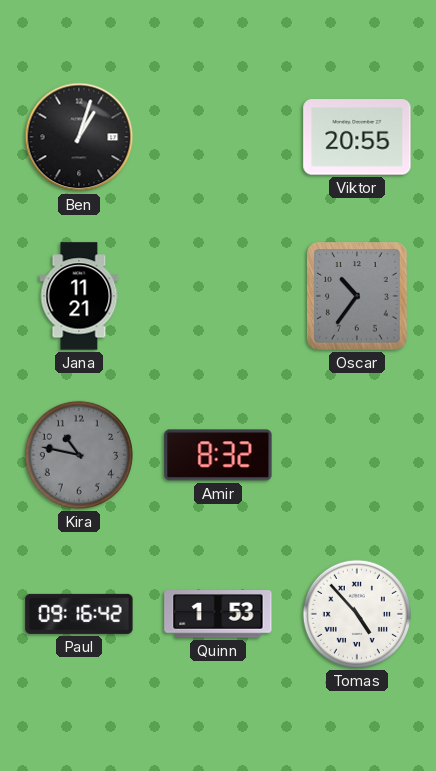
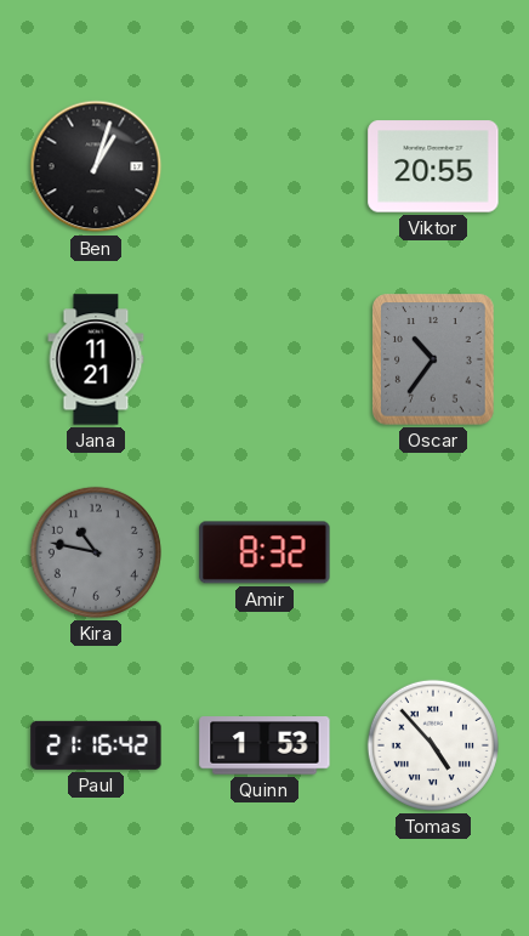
Paul: 09:16 -> 21:16
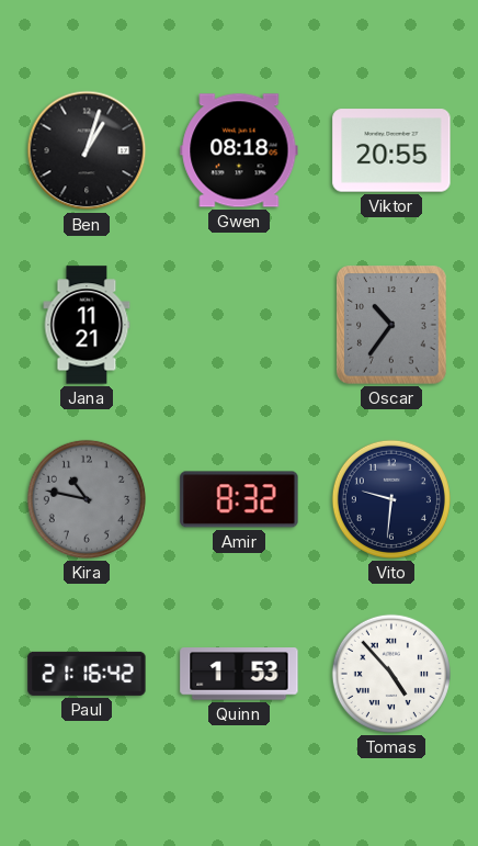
Gwen: none -> 08:18
Vito: none -> 9:31
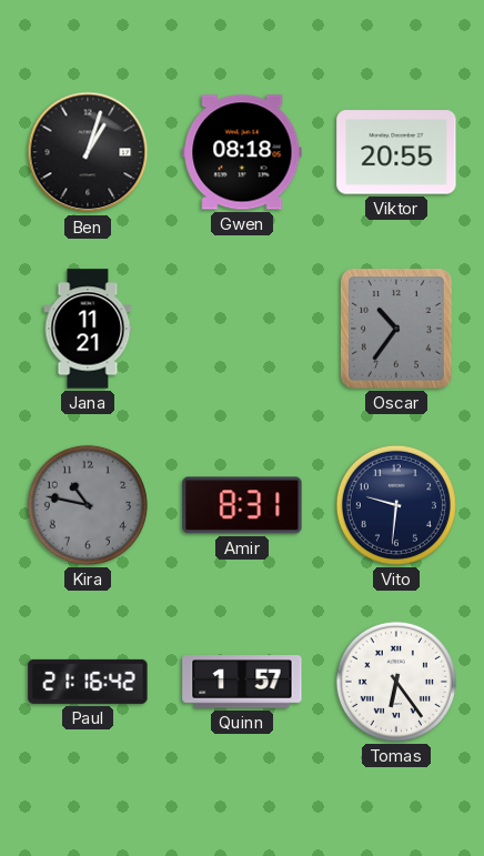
Amir: 8:32 -> 8:31
Quinn: 1:53 -> 1:57
Tomas: 4:53 -> 6:24
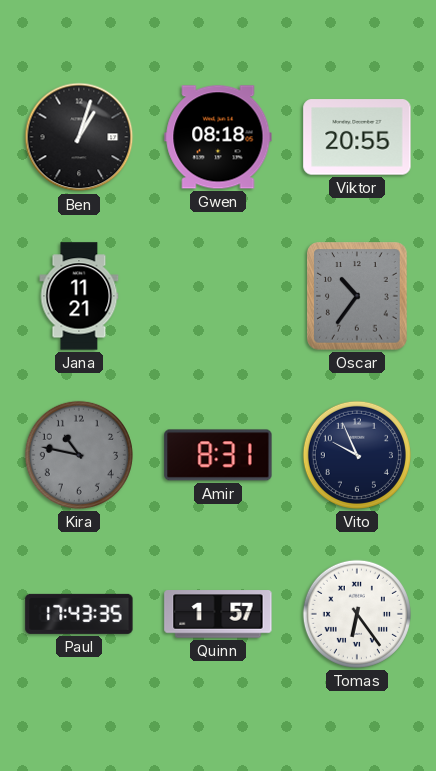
Vito: 9:31 -> 9:56
Paul: 21:16 -> 17:43
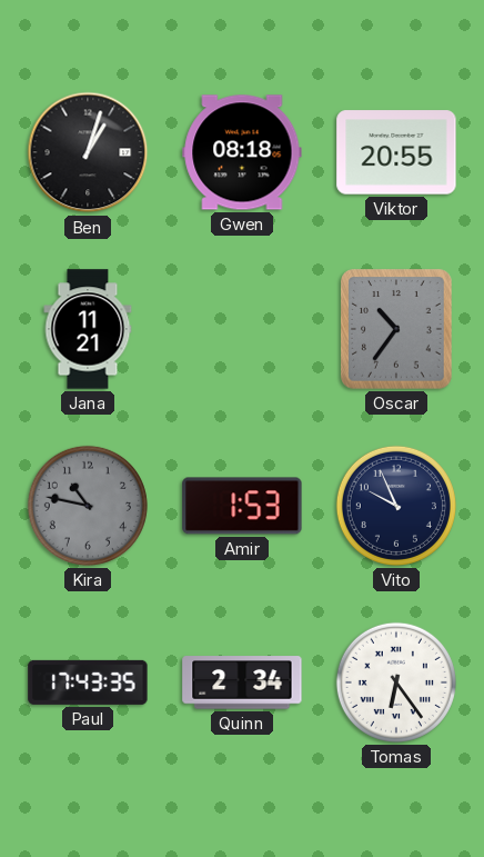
Amir: 8:31 -> 1:53
Quinn: 1:57 -> 2:34
